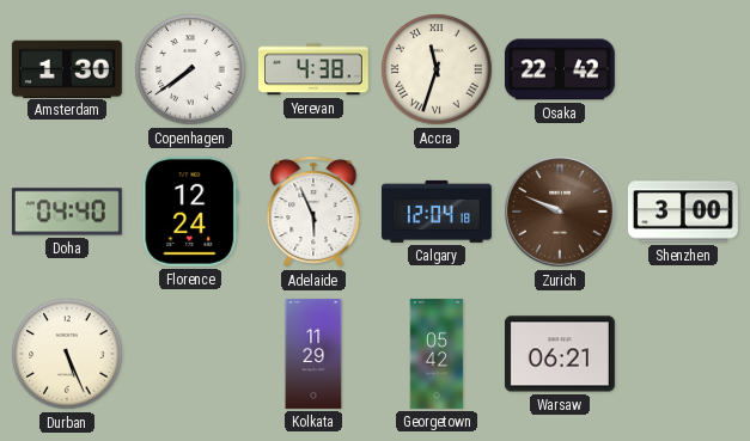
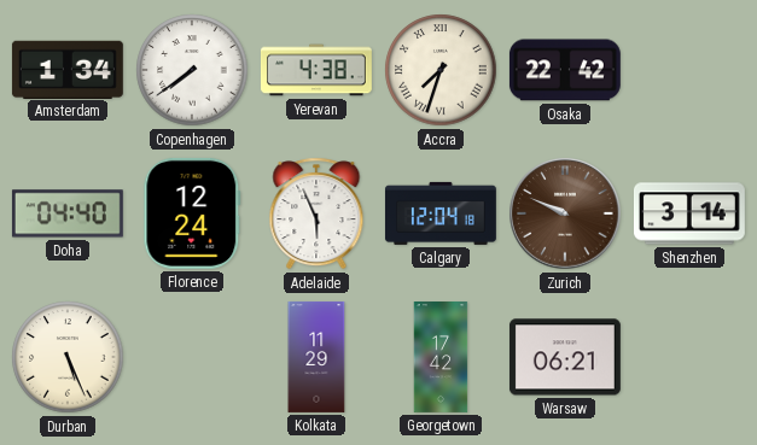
Amsterdam: 1:30 -> 1:34
Accra: 11:33 -> 7:33
Shenzhen: 3:00 -> 3:14
Georgetown: 05:42 -> 17:42
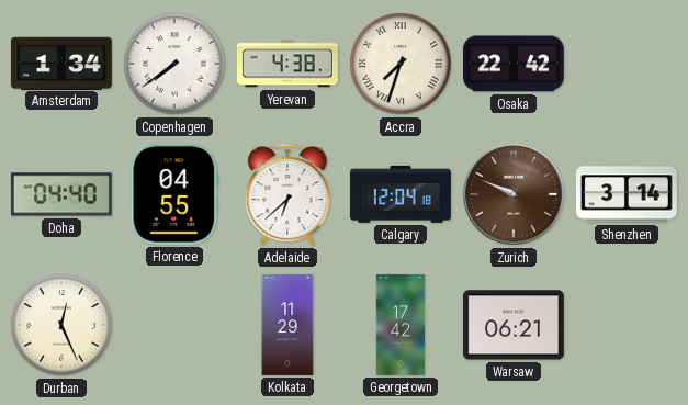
Florence: 12:24 -> 04:55
Adelaide: 5:56 -> 6:38
Durban: 5:26 -> 12:26
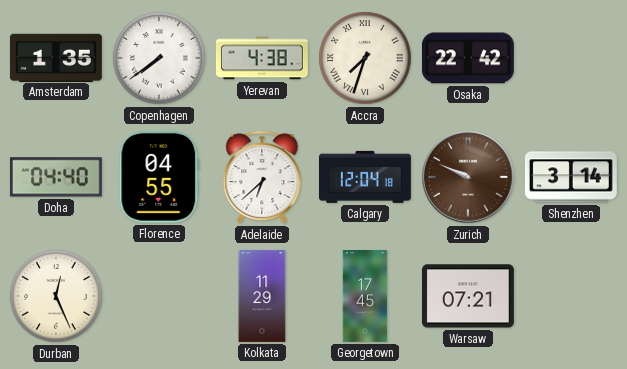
Amsterdam: 1:34 -> 1:35
Georgetown: 17:42 -> 17:45
Warsaw: 06:21 -> 07:21
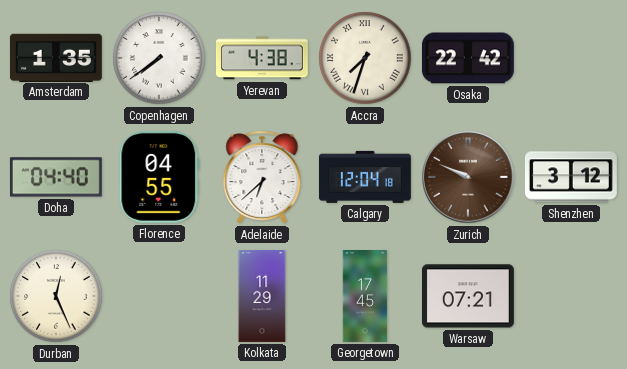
Shenzhen: 3:14 -> 3:12
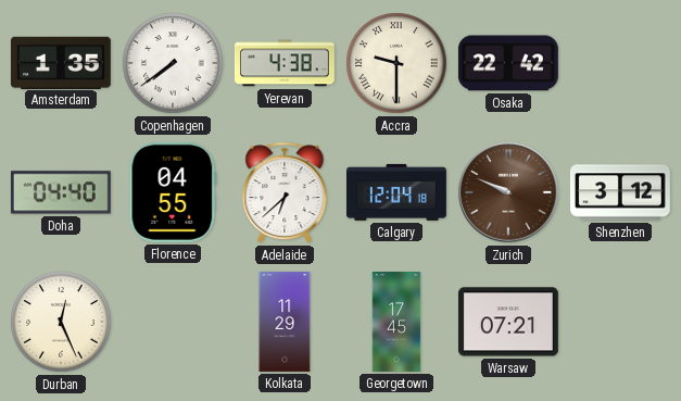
Accra: 7:33 -> 9:30
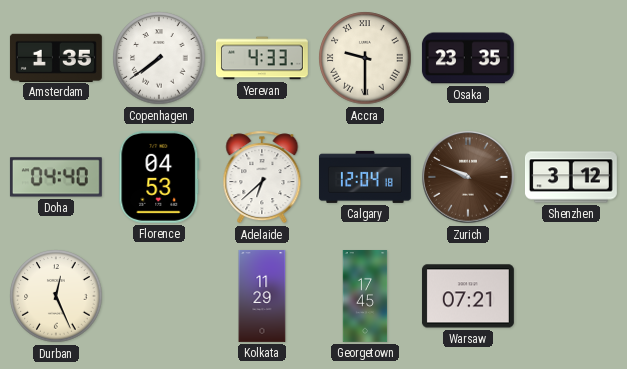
Yerevan: 4:38 -> 4:33
Osaka: 22:42 -> 23:35
Florence: 04:55 -> 04:53
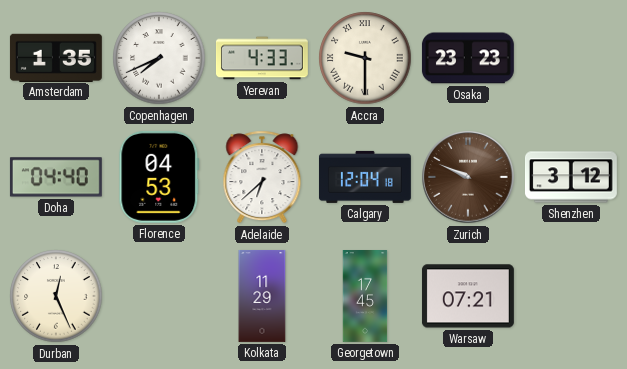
Copenhagen: 7:39 -> 7:41
Osaka: 23:35 -> 23:23
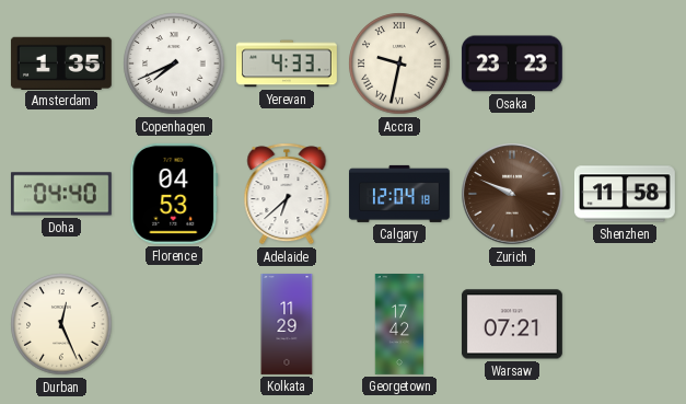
Accra: 9:30 -> 9:32
Shenzhen: 3:12 -> 11:58
Georgetown: 17:45 -> 17:42
